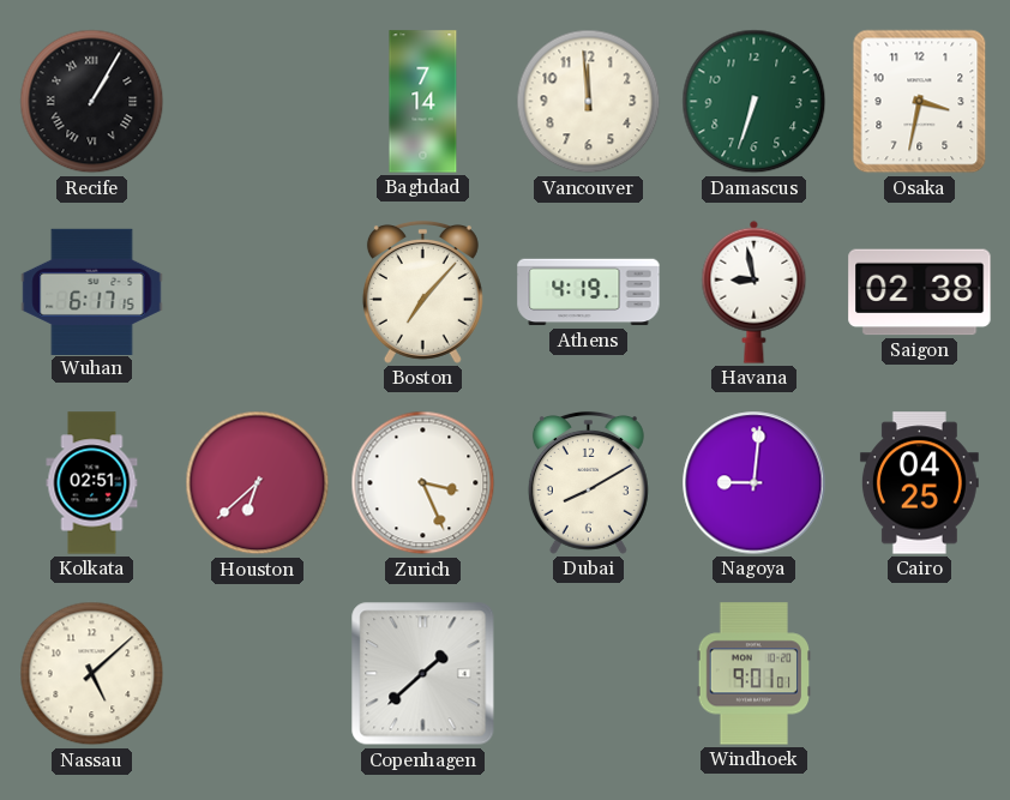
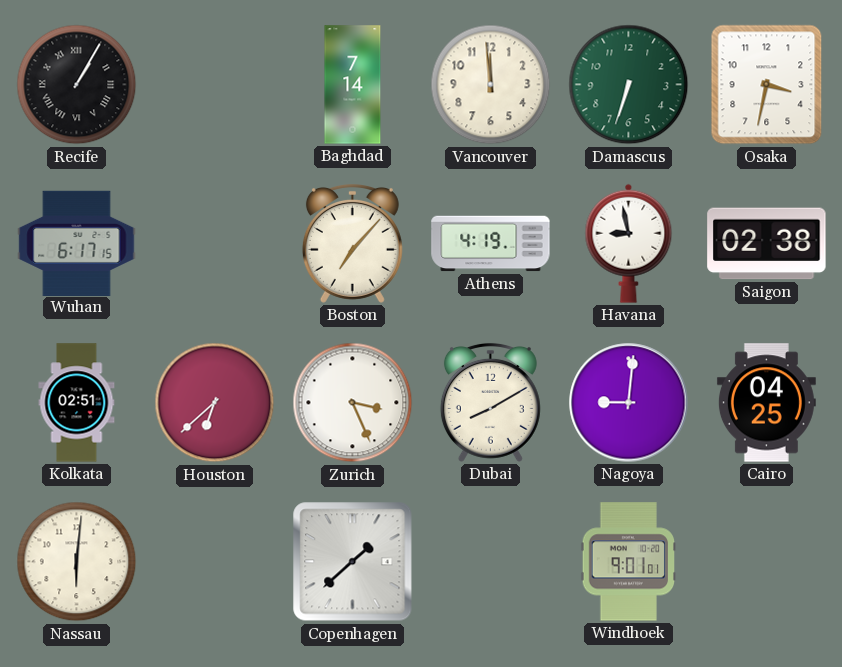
Nassau: 5:08 -> 6:01
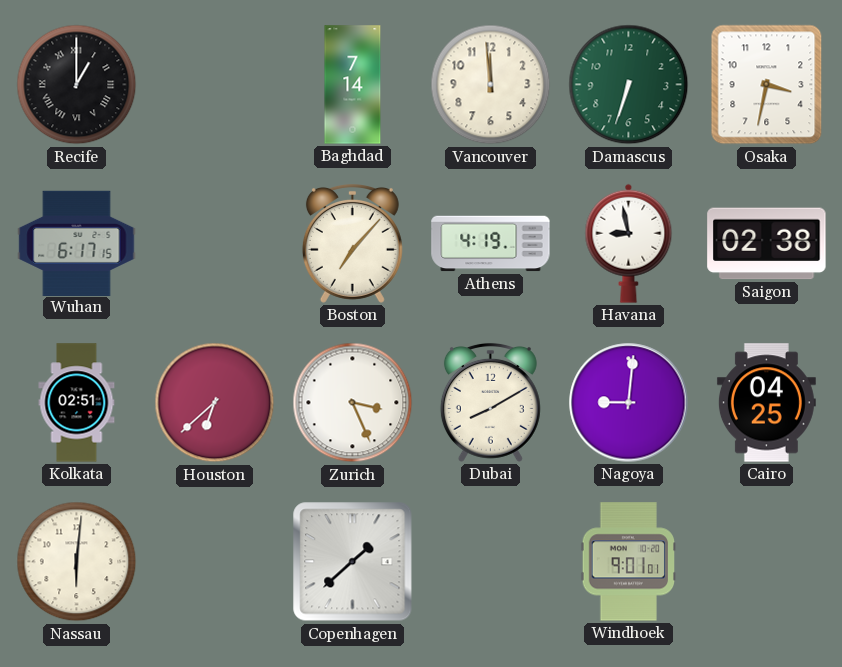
Recife: 1:05 -> 1:00
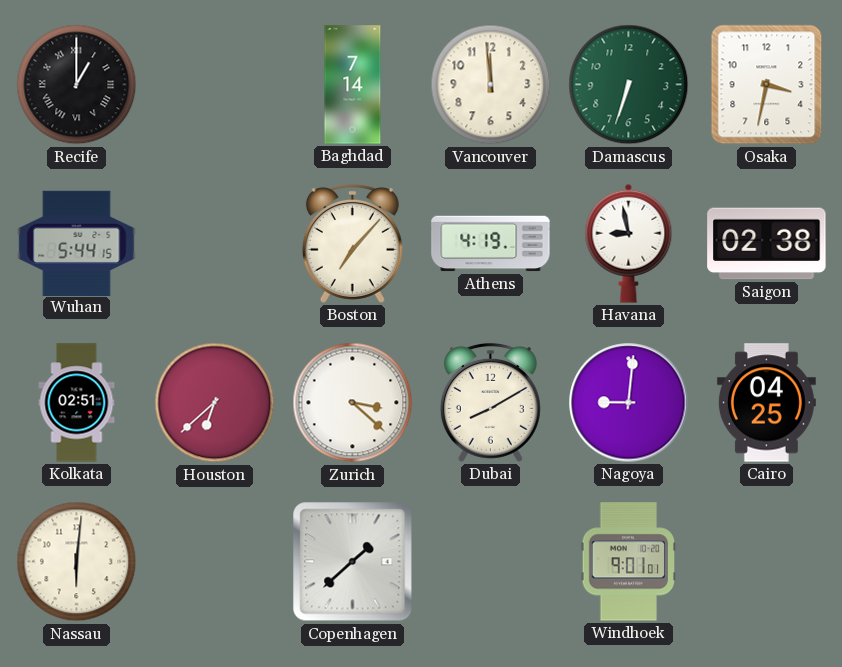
Wuhan: 6:17 -> 5:44
Zurich: 3:26 -> 3:22
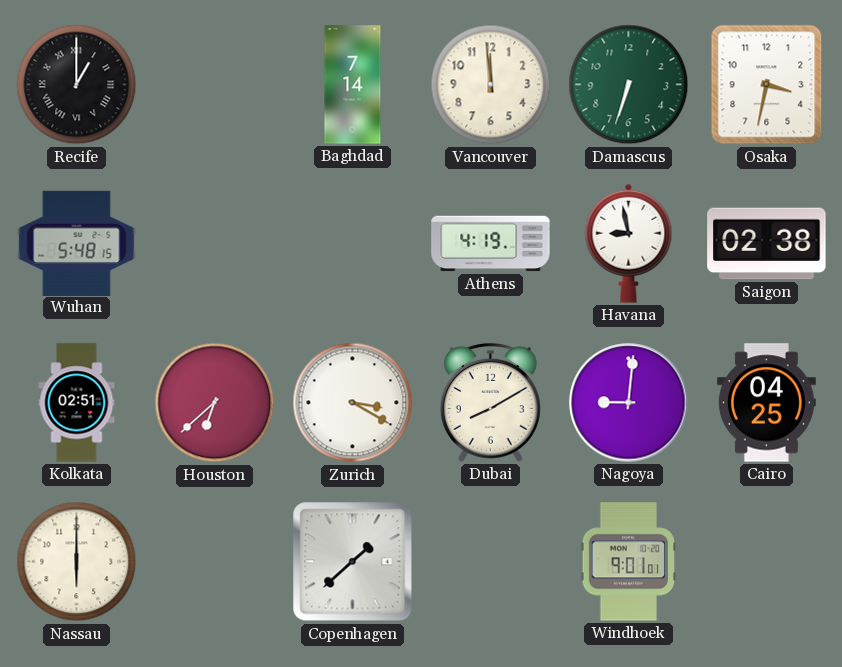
Wuhan: 5:44 -> 5:48
Boston: 7:07 -> none
Zurich: 3:22 -> 3:20
Nassau: 6:01 -> 6:00
